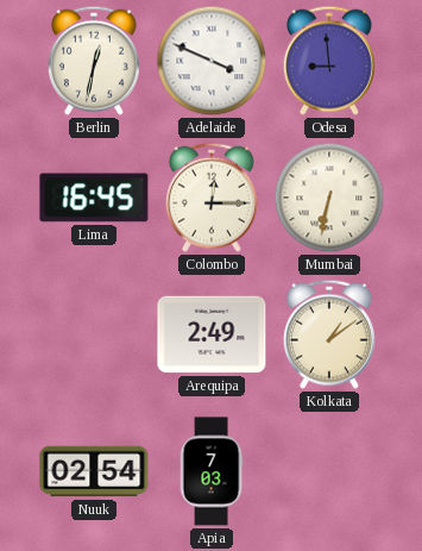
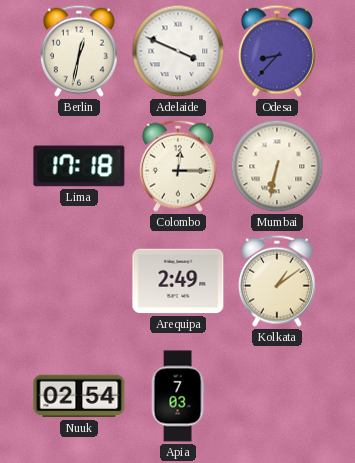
Odesa: 8:59 -> 8:37
Lima: 16:45 -> 17:18
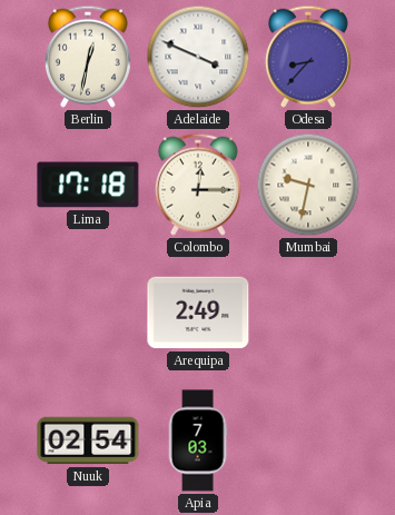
Mumbai: 6:32 -> 9:32
Kolkata: 1:09 -> none
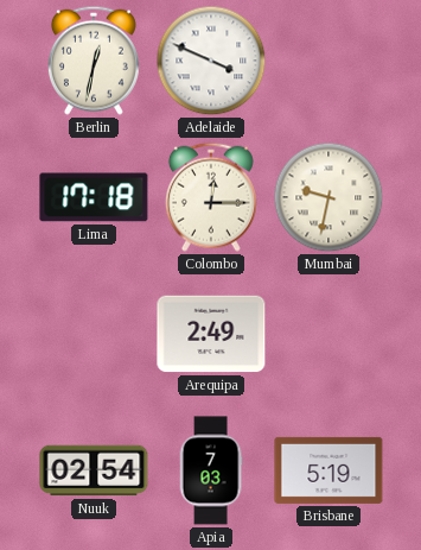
Odesa: 8:37 -> none
Brisbane: none -> 5:19
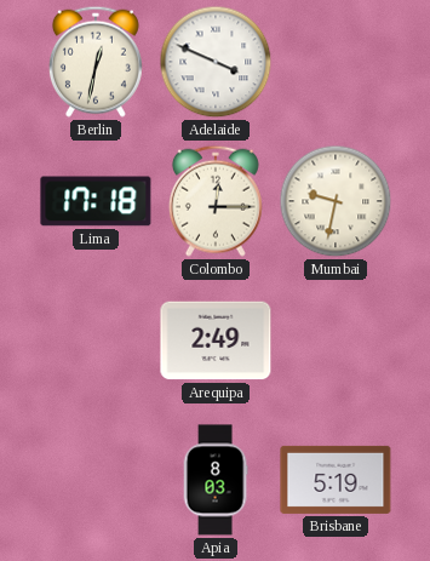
Nuuk: 02:54 -> none
Apia: 7:03 -> 8:03
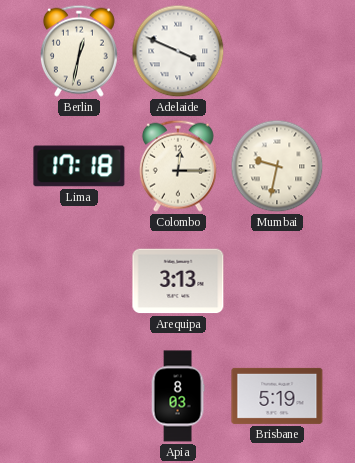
Arequipa: 2:49 -> 3:13
